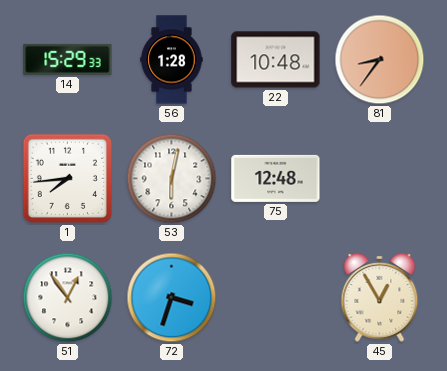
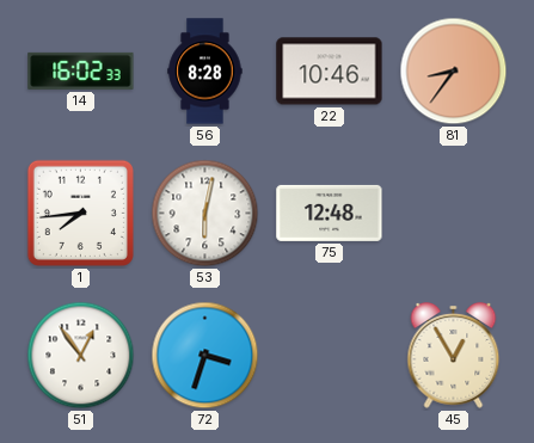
14: 15:29 -> 16:02
56: 1:28 -> 8:28
22: 10:48 -> 10:46
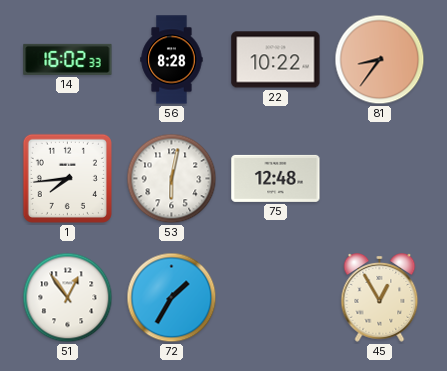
22: 10:46 -> 10:22
72: 3:33 -> 1:35
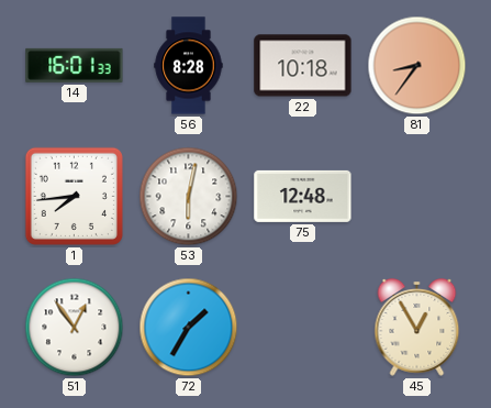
14: 16:02 -> 16:01
22: 10:22 -> 10:18
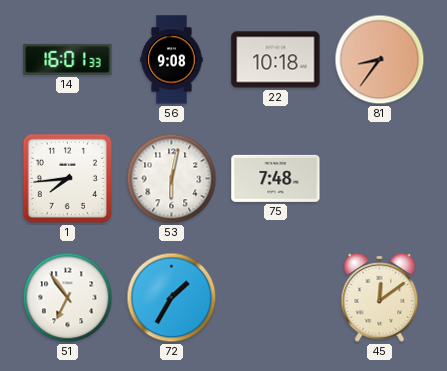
56: 8:28 -> 9:08
75: 12:48 -> 7:48
51: 12:54 -> 6:54
45: 12:55 -> 12:09
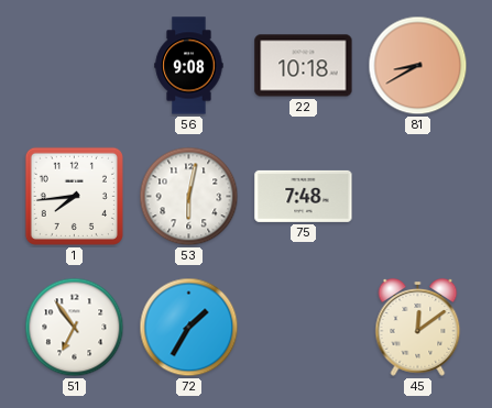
14: 16:01 -> none
81: 8:36 -> 8:40
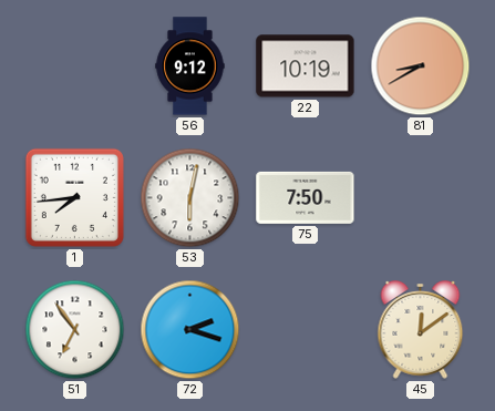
56: 9:08 -> 9:12
22: 10:18 -> 10:19
75: 7:48 -> 7:50
72: 1:35 -> 2:18
